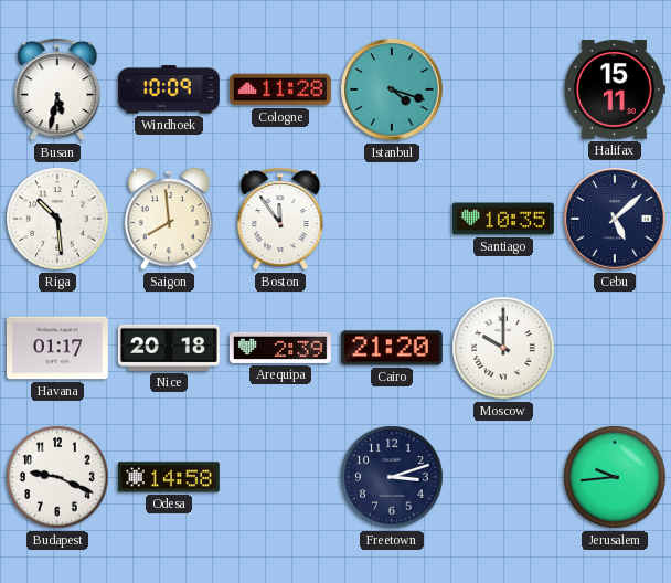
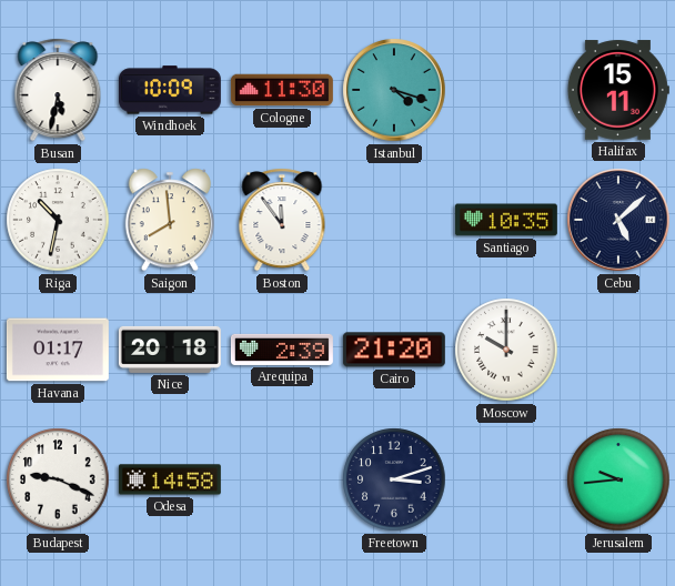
Cologne: 11:28 -> 11:30
Riga: 10:29 -> 10:32
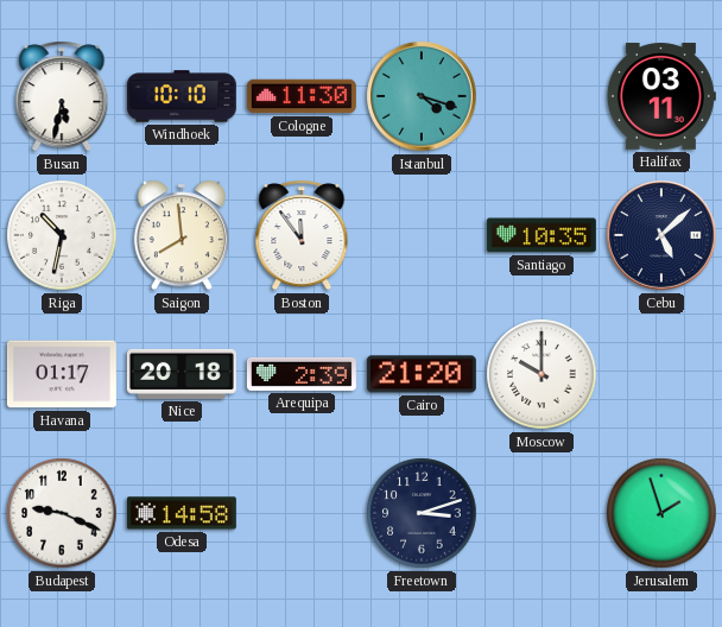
Windhoek: 10:09 -> 10:10
Halifax: 15:11 -> 03:11
Jerusalem: 9:44 -> 1:57
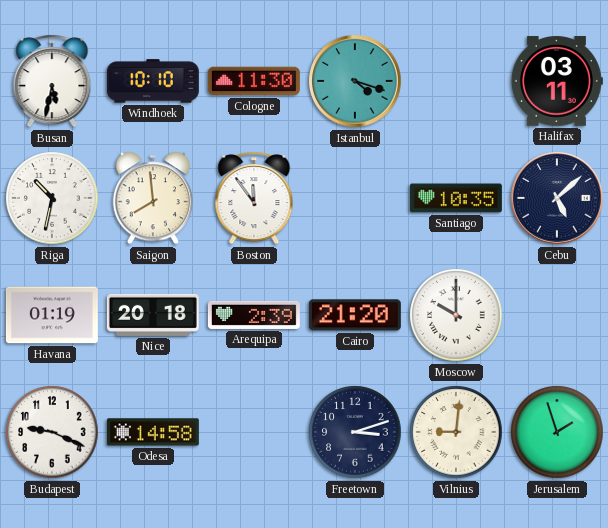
Havana: 01:17 -> 01:19
Vilnius: none -> 9:01
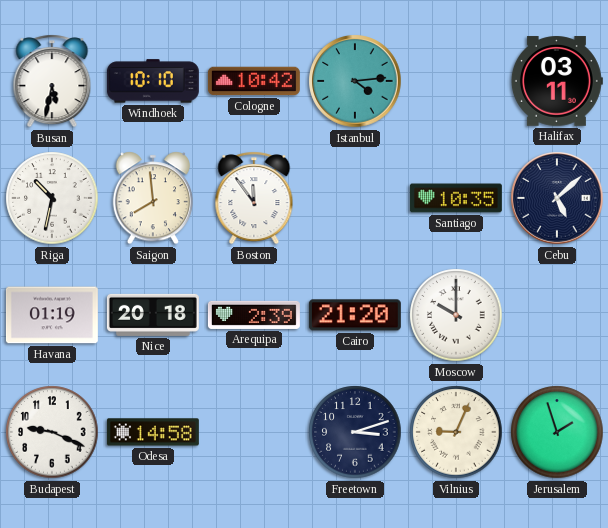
Cologne: 11:30 -> 10:42
Istanbul: 4:18 -> 4:14
Vilnius: 9:01 -> 9:04
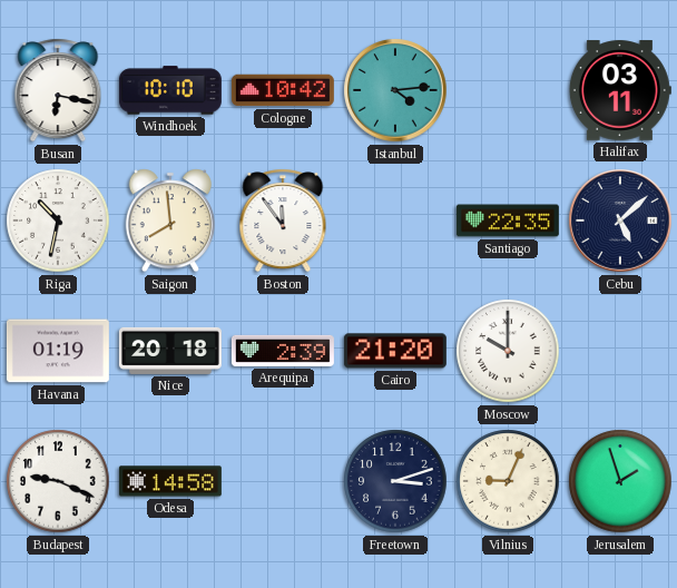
Busan: 5:32 -> 6:17
Santiago: 10:35 -> 22:35
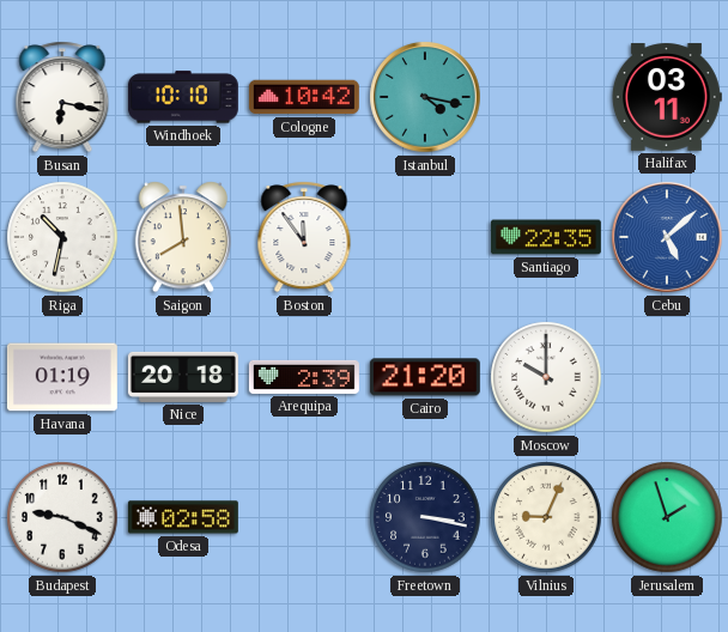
Istanbul: 4:14 -> 4:17
Cebu dial: navy -> blue
Odesa: 14:58 -> 02:58
Freetown: 3:12 -> 3:17
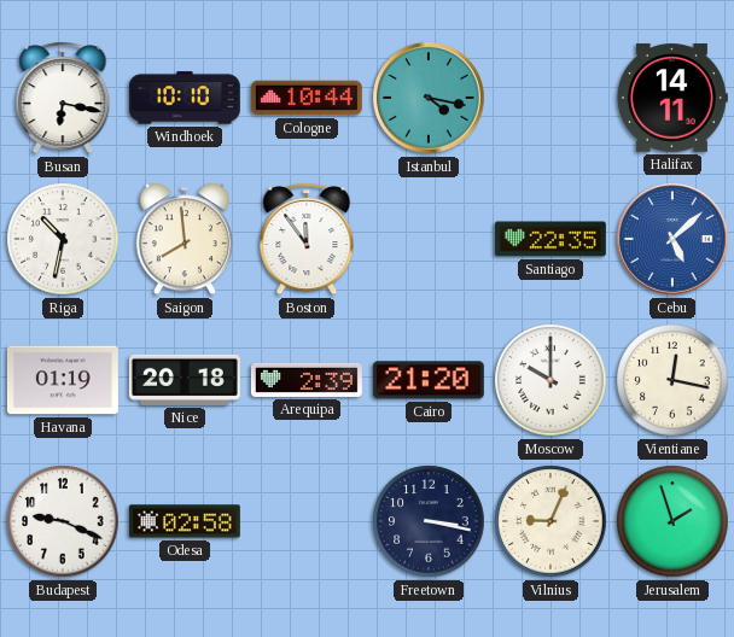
Cologne: 10:42 -> 10:44
Halifax: 03:11 -> 14:11
Vientiane: none -> 12:17
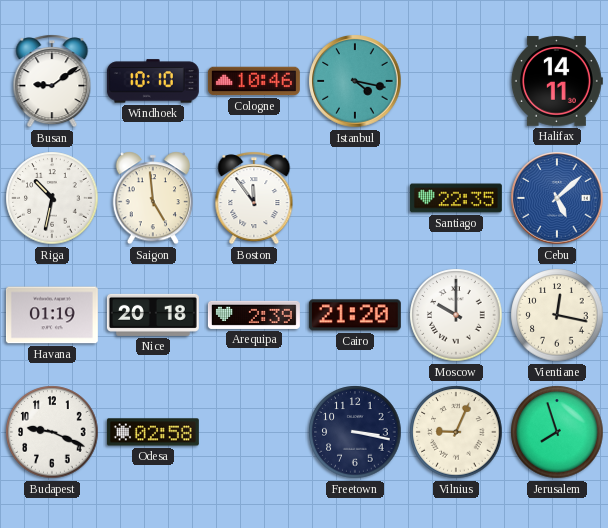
Busan: 6:17 -> 9:09
Cologne: 10:44 -> 10:46
Saigon: 7:59 -> 4:59
Jerusalem: 1:57 -> 7:57
